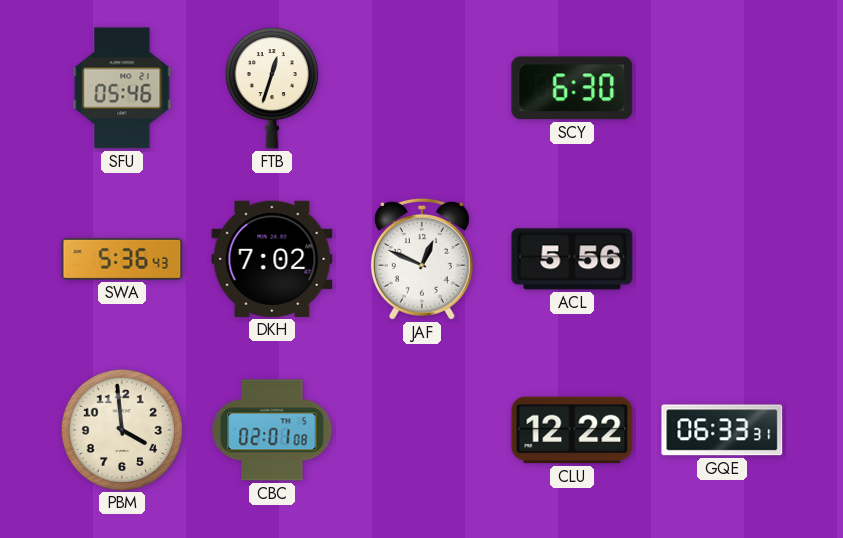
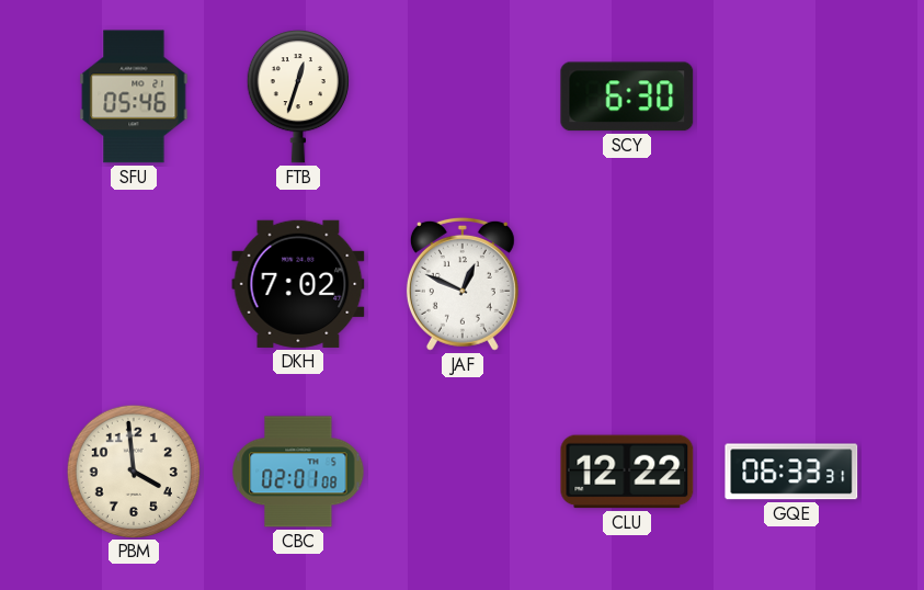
SWA: 5:36 -> none
ACL: 5:56 -> none
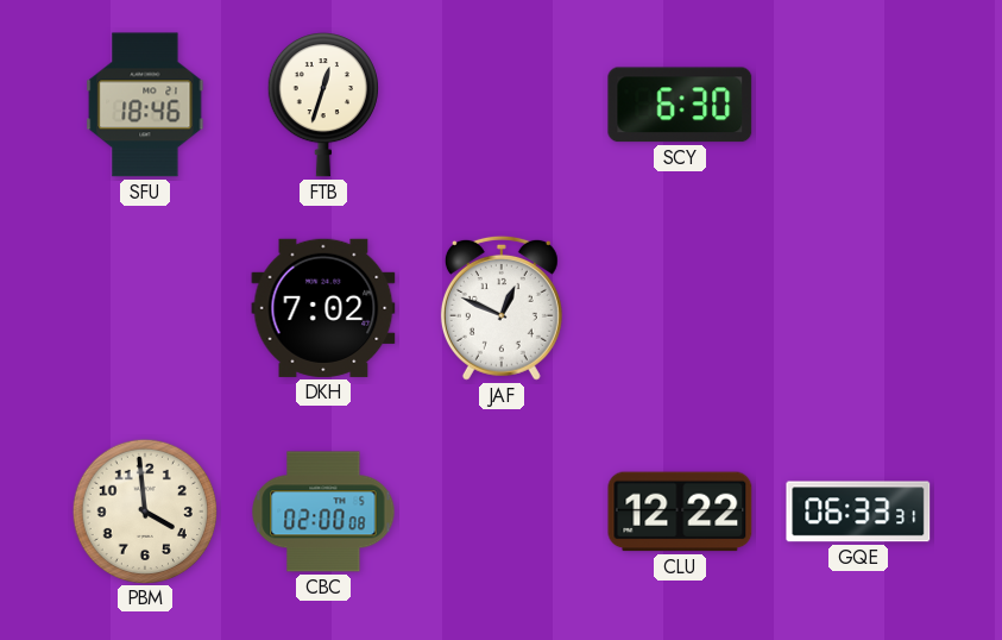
SFU: 05:46 -> 18:46
CBC: 02:01 -> 02:00
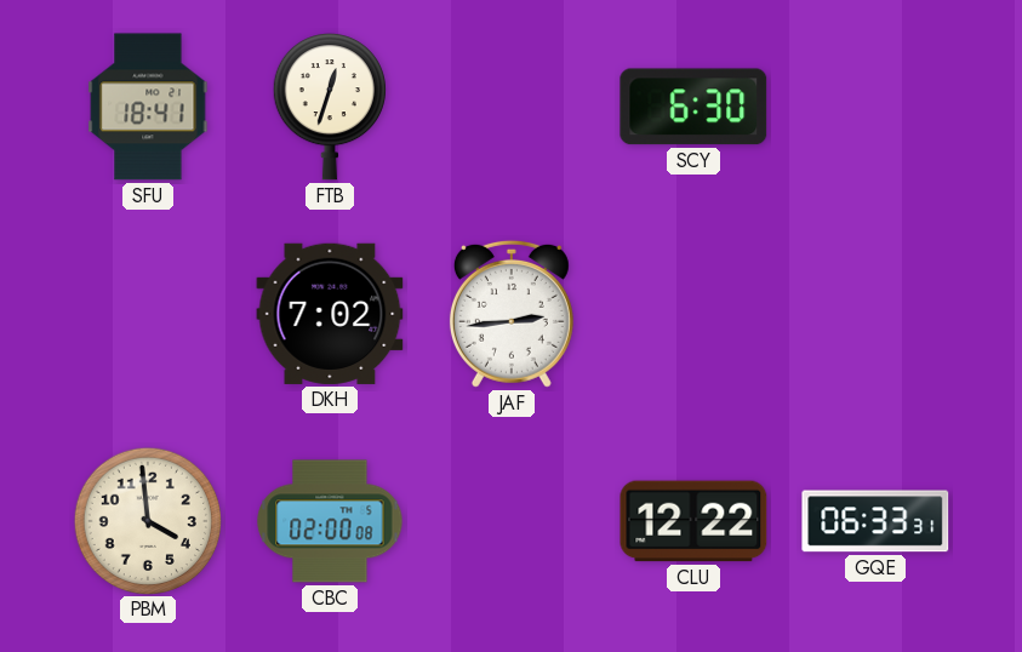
SFU: 18:46 -> 18:41
JAF: 12:49 -> 2:44
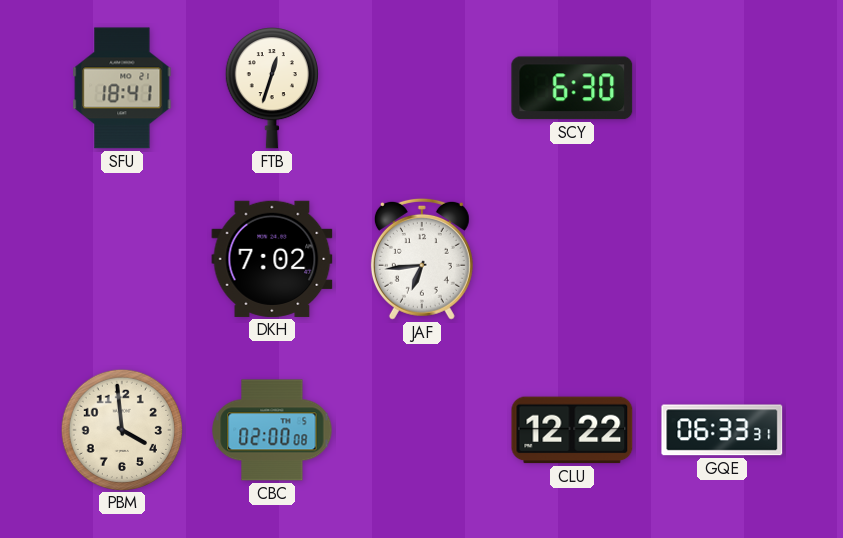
JAF: 2:44 -> 6:44
